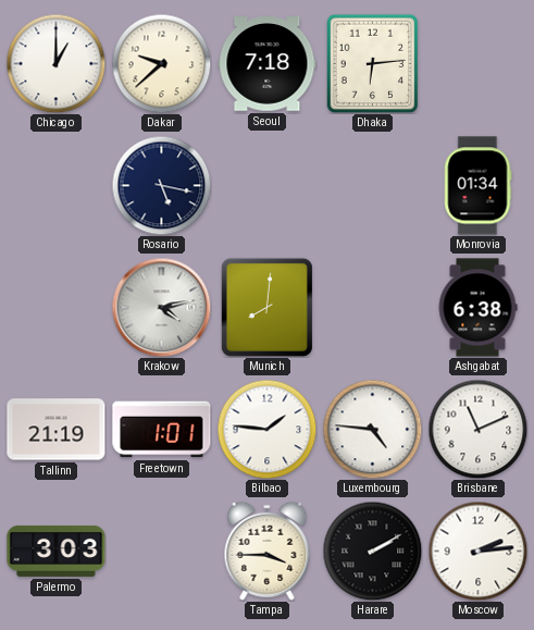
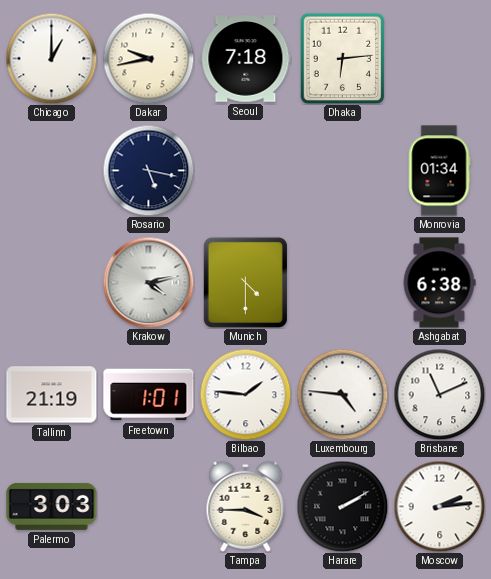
Dakar: 9:38 -> 9:43
Munich: 8:01 -> 4:30
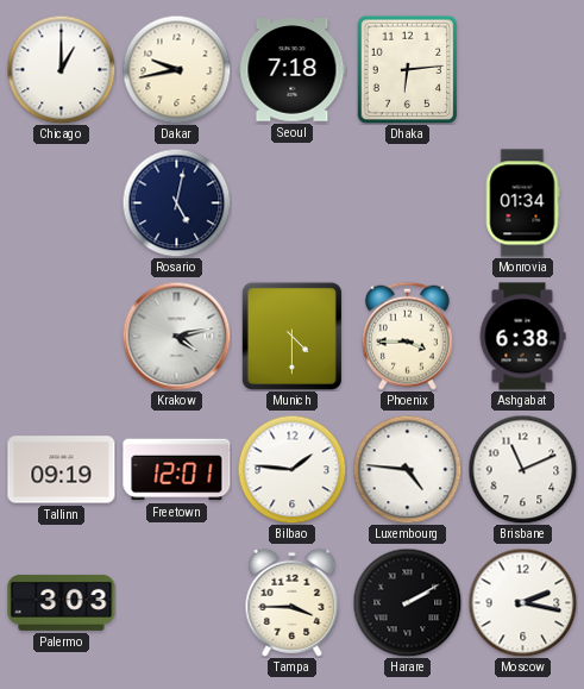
Rosario: 5:17 -> 5:02
Phoenix: none -> 3:45
Tallinn: 21:19 -> 09:19
Freetown: 1:01 -> 12:01
Moscow: 2:14 -> 2:17
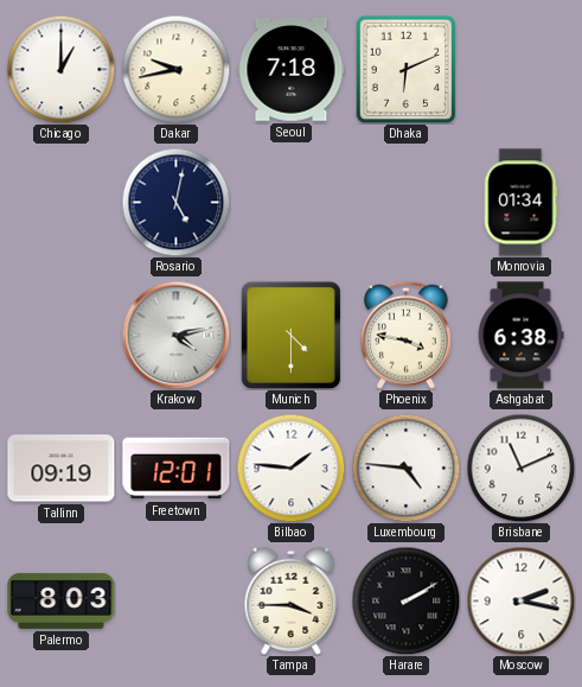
Dhaka: 6:14 -> 6:11
Phoenix: 3:45 -> 3:47
Palermo: 3:03 -> 8:03
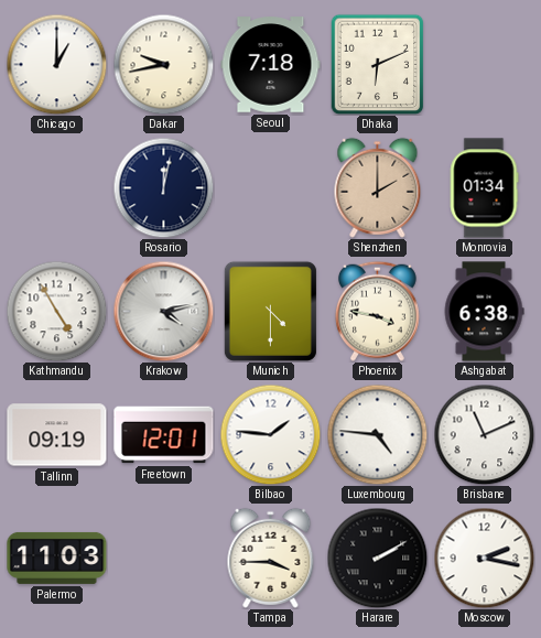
Rosario: 5:02 -> 12:02
Shenzhen: none -> 2:00
Kathmandu: none -> 4:55
Palermo: 8:03 -> 11:03
